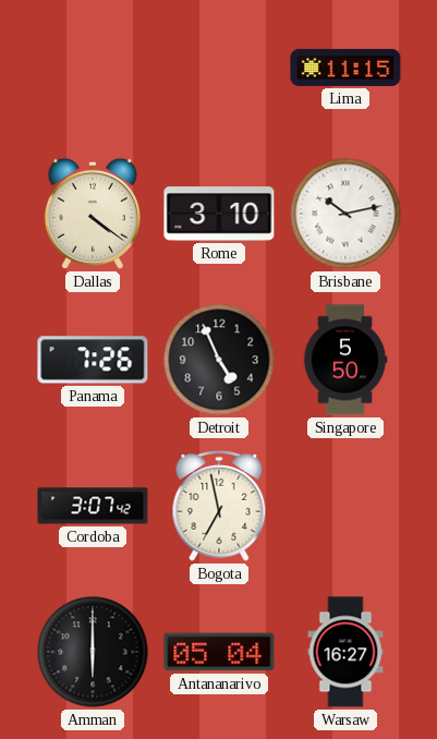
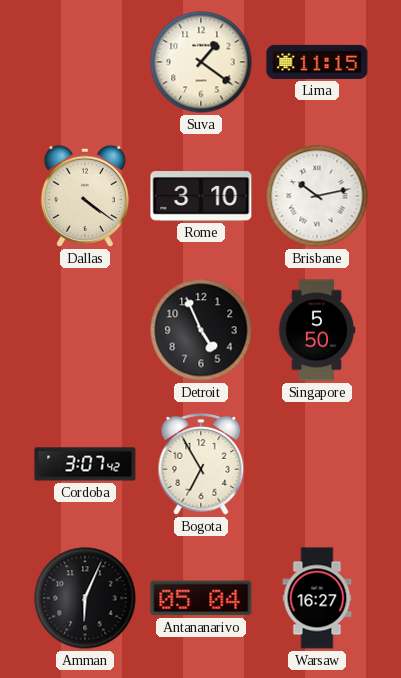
Suva: none -> 1:21
Panama: 7:26 -> none
Bogota: 6:58 -> 6:55
Amman: 6:00 -> 6:04
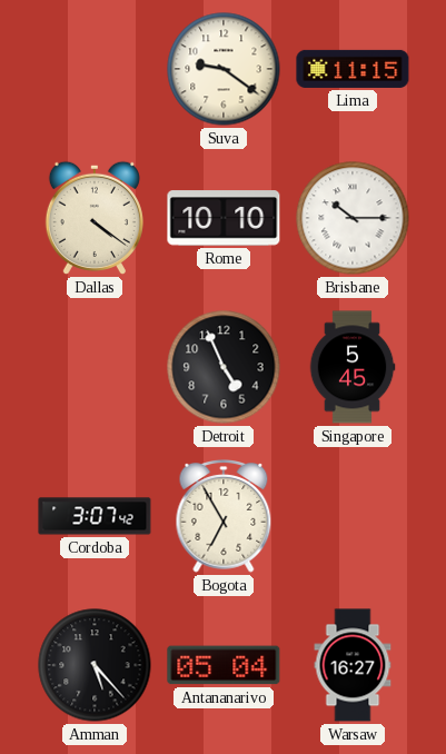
Suva: 1:21 -> 9:21
Rome: 3:10 -> 10:10
Brisbane: 10:13 -> 10:15
Singapore: 5:50 -> 5:45
Amman: 6:04 -> 5:23
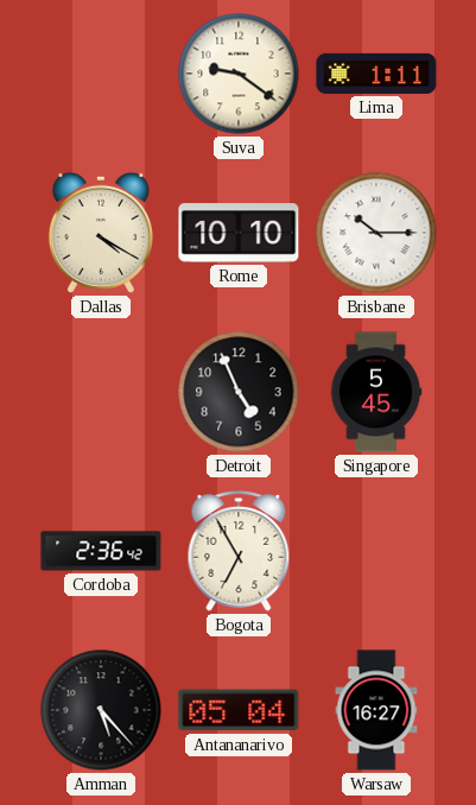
Lima: 11:15 -> 1:11
Dallas: 4:21 -> 4:20
Cordoba: 3:07 -> 2:36
